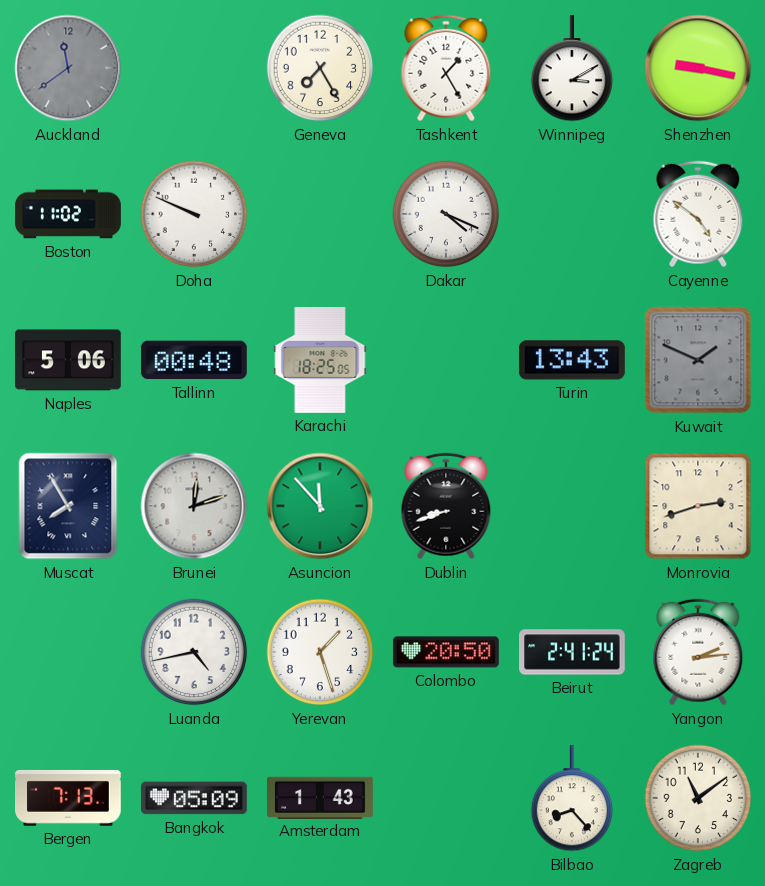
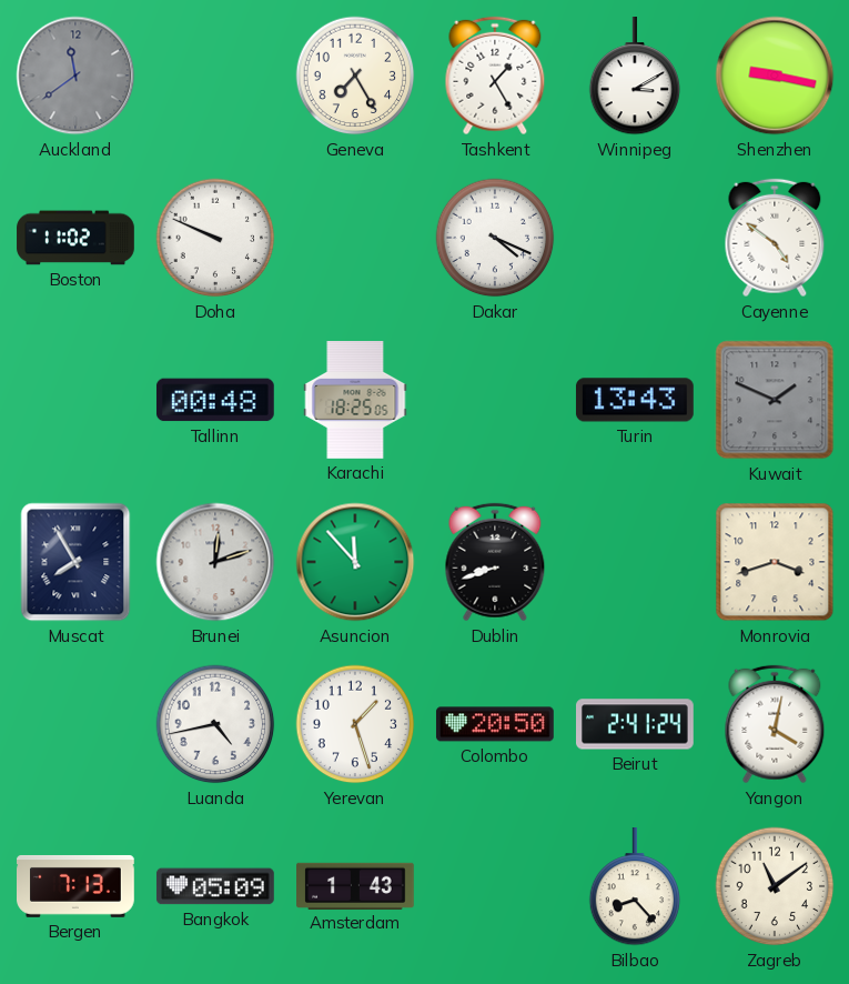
Naples: 5:06 -> none
Monrovia: 2:42 -> 3:42
Yangon: 2:14 -> 4:02
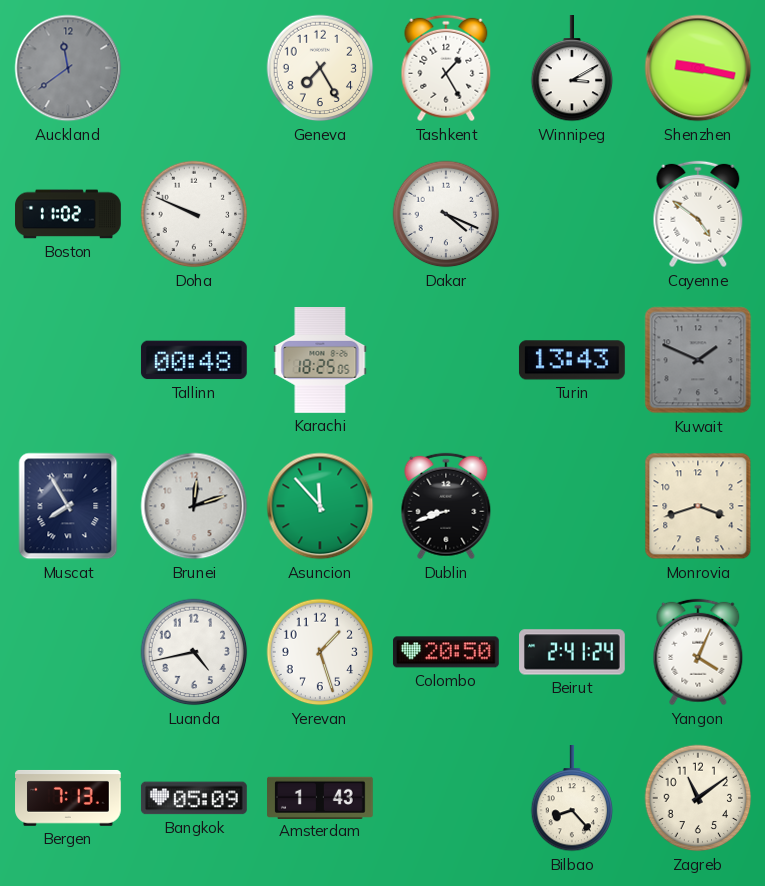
Yangon: 4:02 -> 4:04
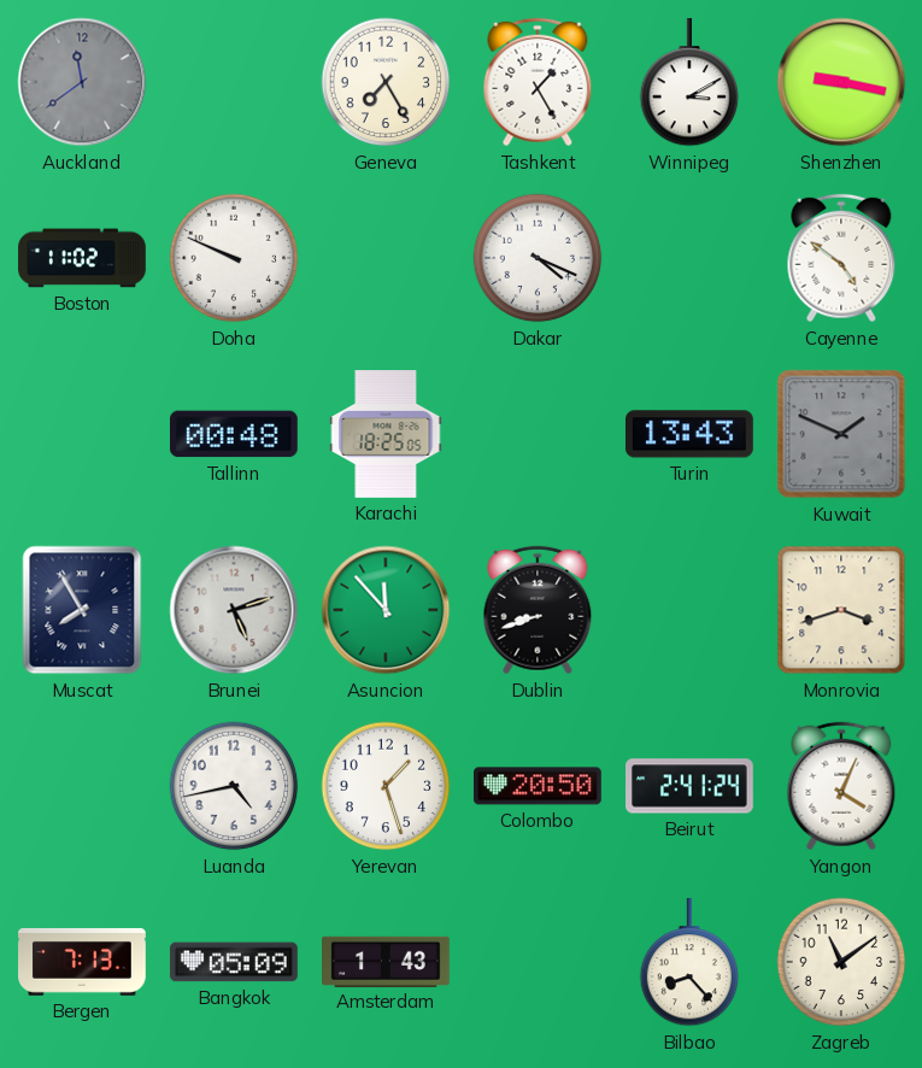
Brunei: 12:12 -> 5:12
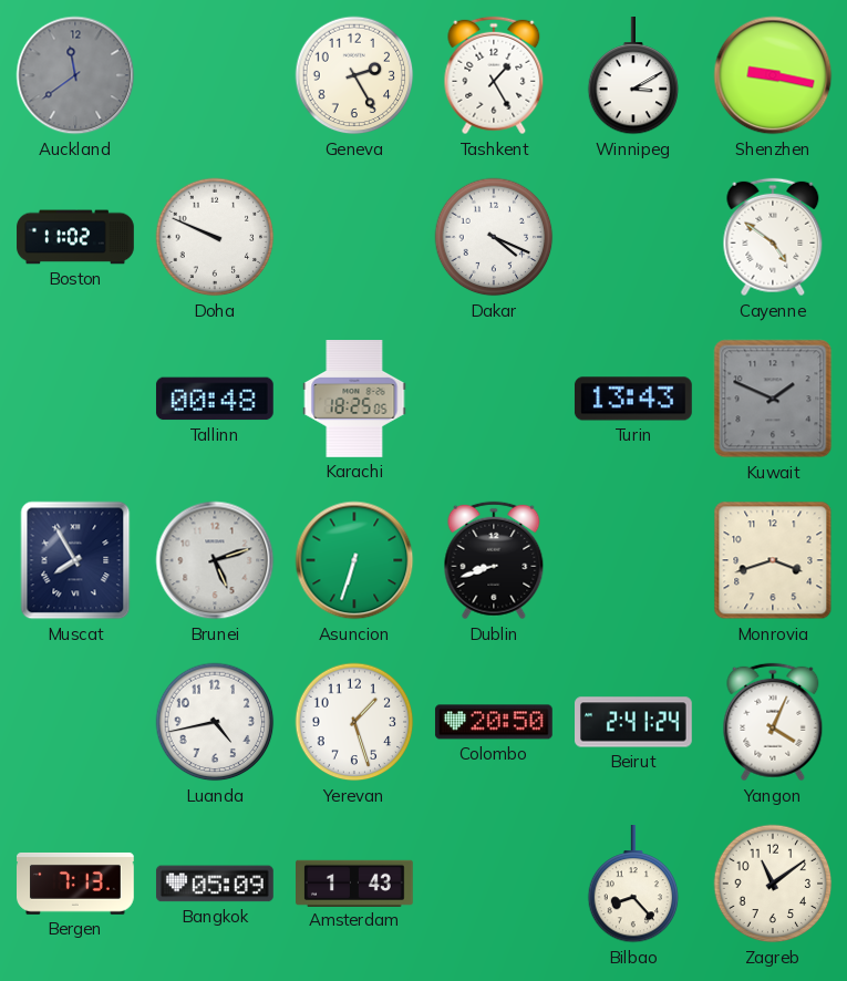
Geneva: 7:25 -> 2:25
Asuncion: 11:53 -> 6:33
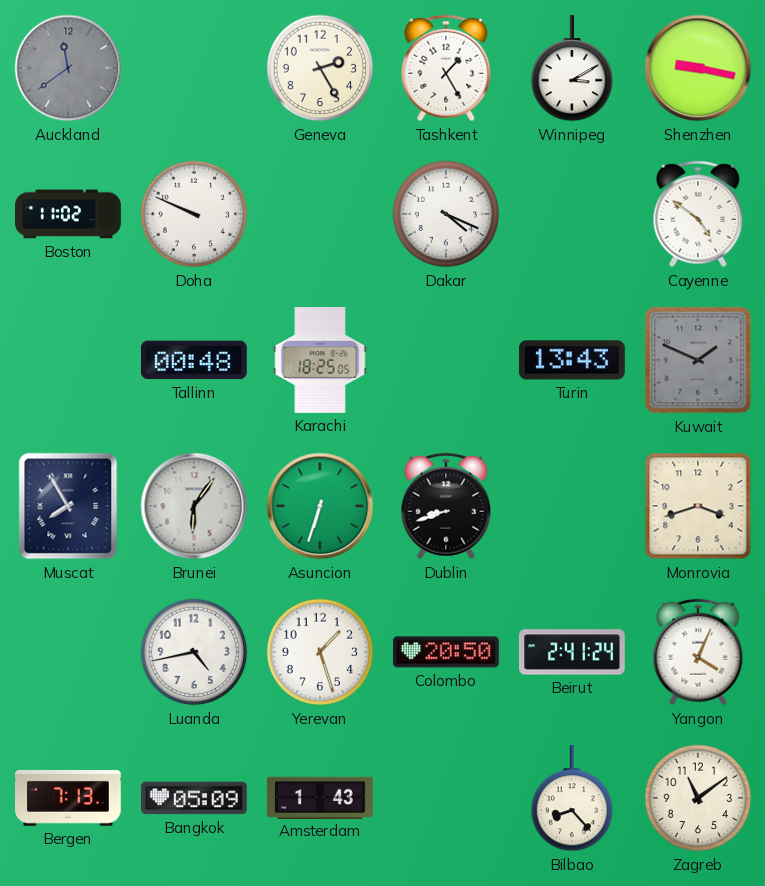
Brunei: 5:12 -> 6:06
